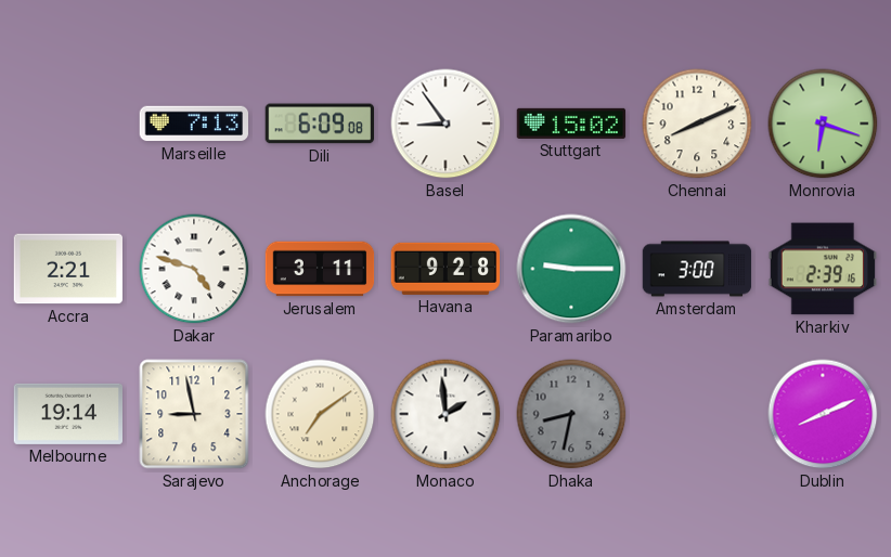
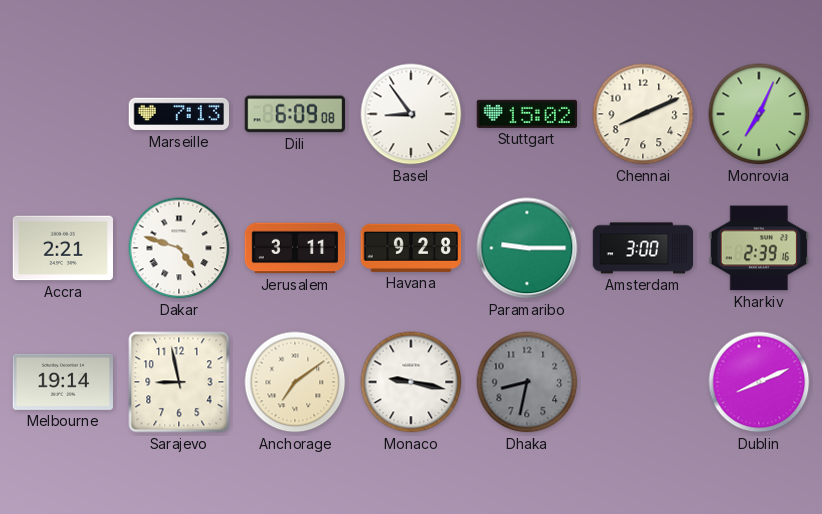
Monrovia: 6:18 -> 7:04
Monaco: 1:59 -> 9:17
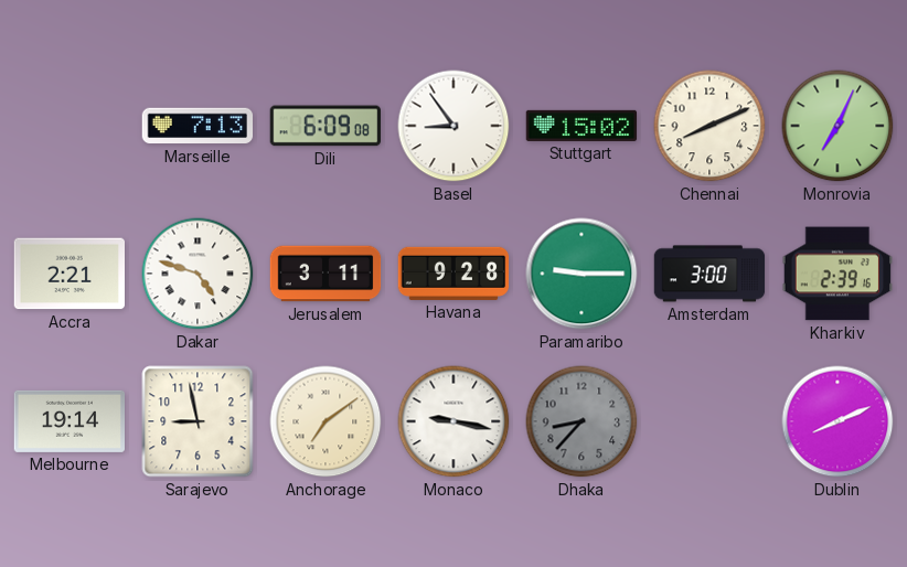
Dhaka: 8:32 -> 8:37
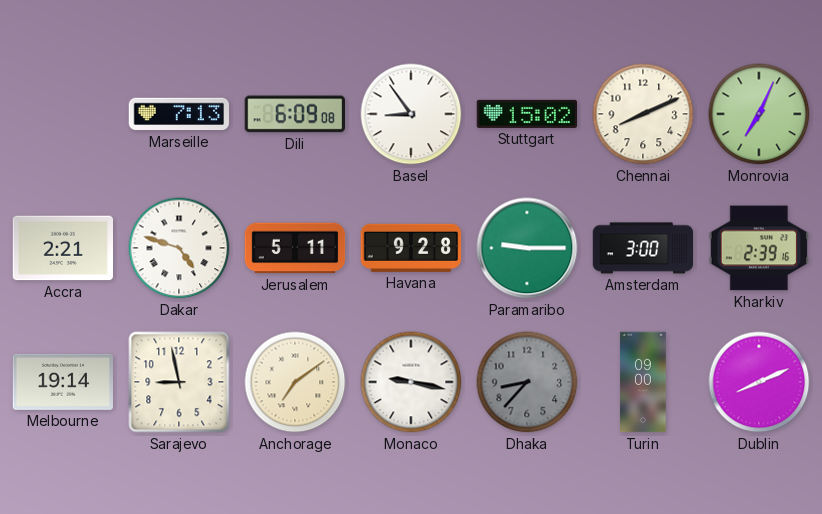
Jerusalem: 3:11 -> 5:11
Turin: none -> 09:00
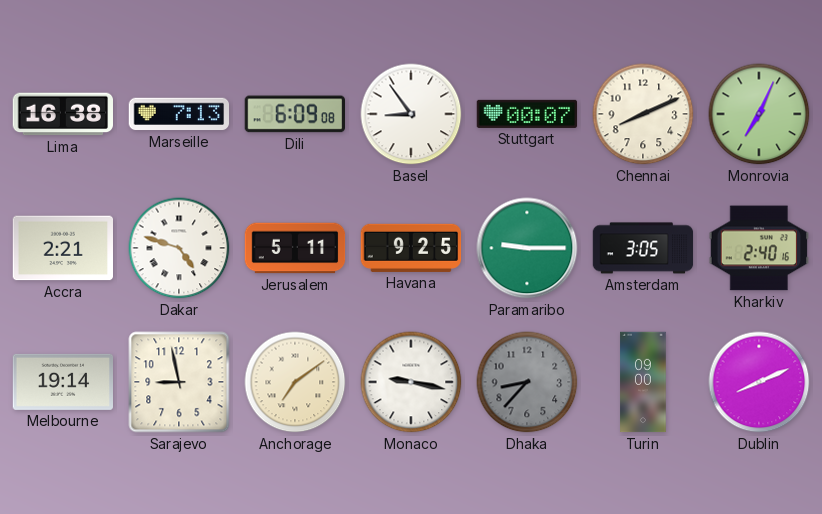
Lima: none -> 16:38
Stuttgart: 15:02 -> 00:07
Havana: 9:28 -> 9:25
Amsterdam: 3:00 -> 3:05
Kharkiv: 2:39 -> 2:40
